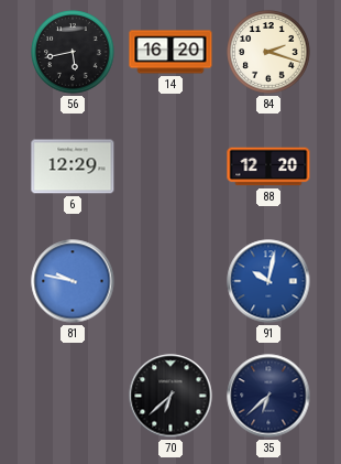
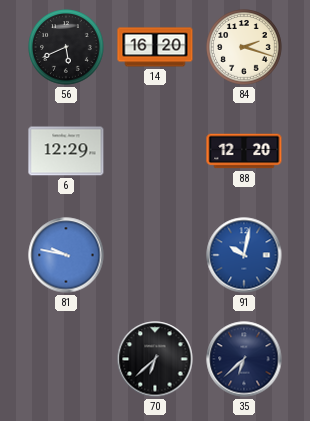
56: 5:43 -> 5:41
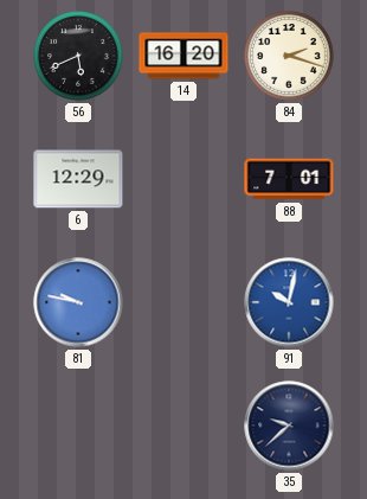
88: 12:20 -> 7:01
70: 6:38 -> none
35: 6:38 -> 9:38
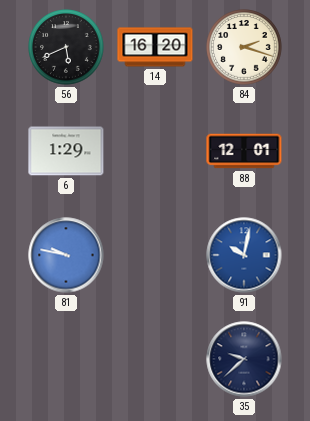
6: 12:29 -> 1:29
88: 7:01 -> 12:01
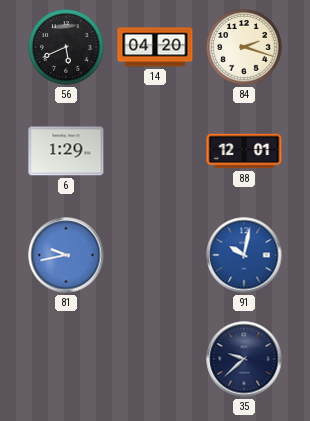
14: 16:20 -> 04:20
81: 9:47 -> 9:43
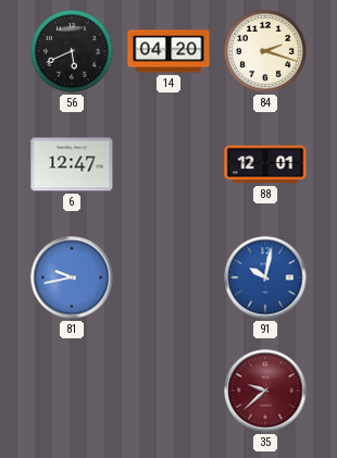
6: 1:29 -> 12:47
35 dial: navy -> burgundy
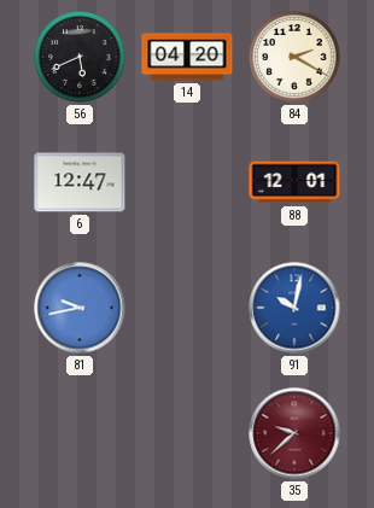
84: 2:18 -> 2:20
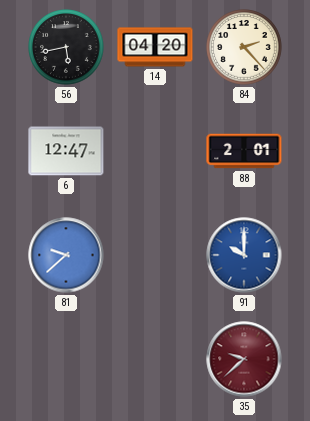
56: 5:41 -> 5:43
84: 2:20 -> 2:23
88: 12:01 -> 2:01
81: 9:43 -> 9:38
91: 10:02 -> 10:00
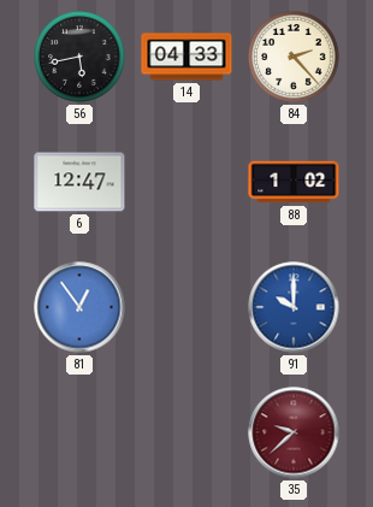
14: 04:20 -> 04:33
88: 2:01 -> 1:02
81: 9:38 -> 12:54
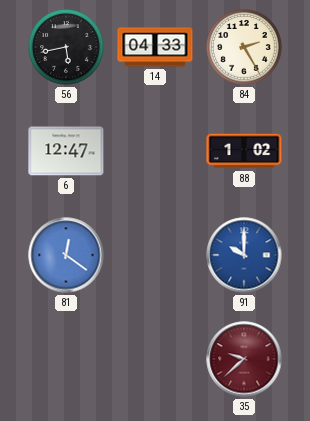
84: 2:23 -> 2:25
81: 12:54 -> 12:21
